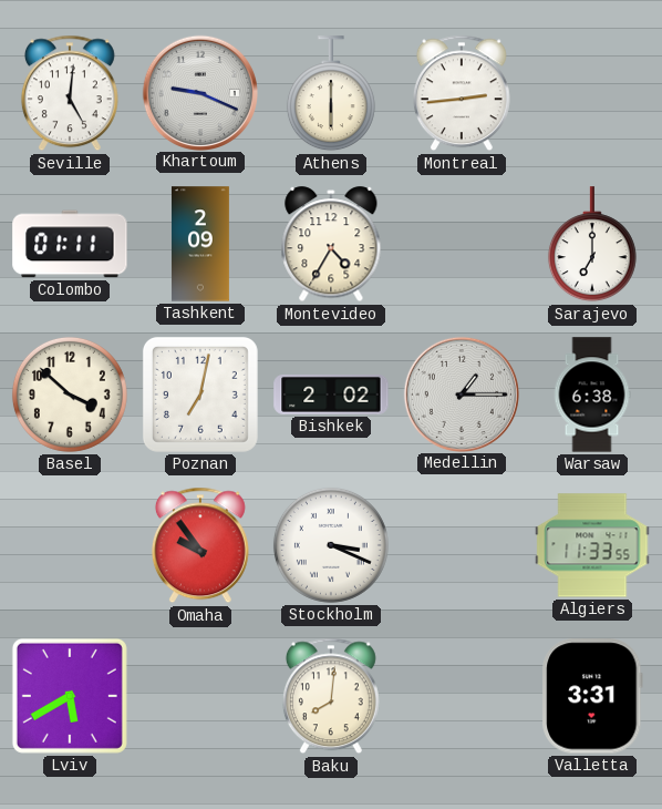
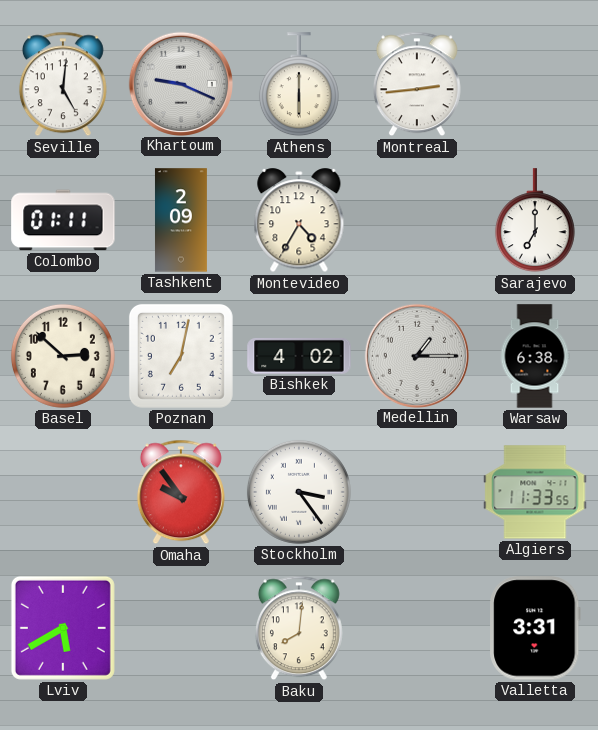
Basel: 3:52 -> 2:52
Bishkek: 2:02 -> 4:02
Stockholm: 3:19 -> 3:24
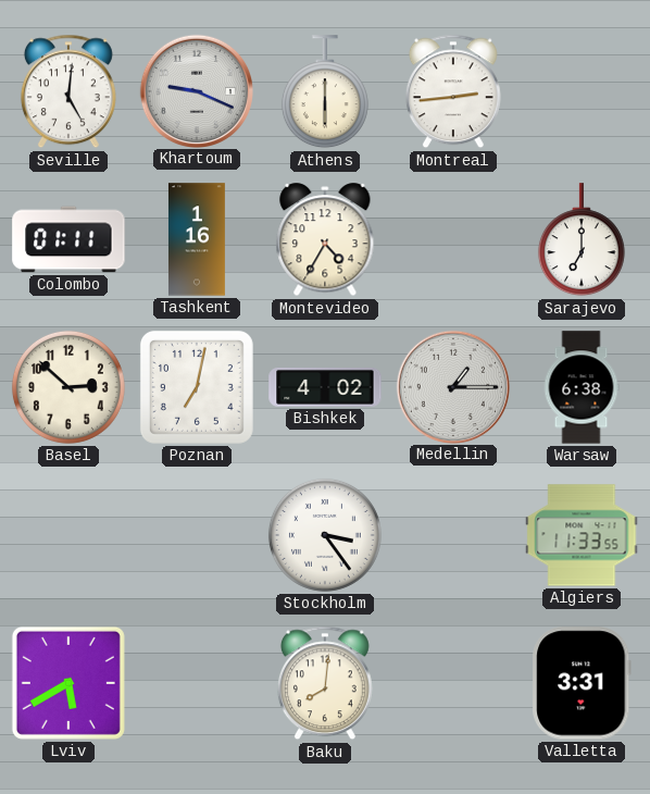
Tashkent: 2:09 -> 1:16
Omaha: 9:54 -> none
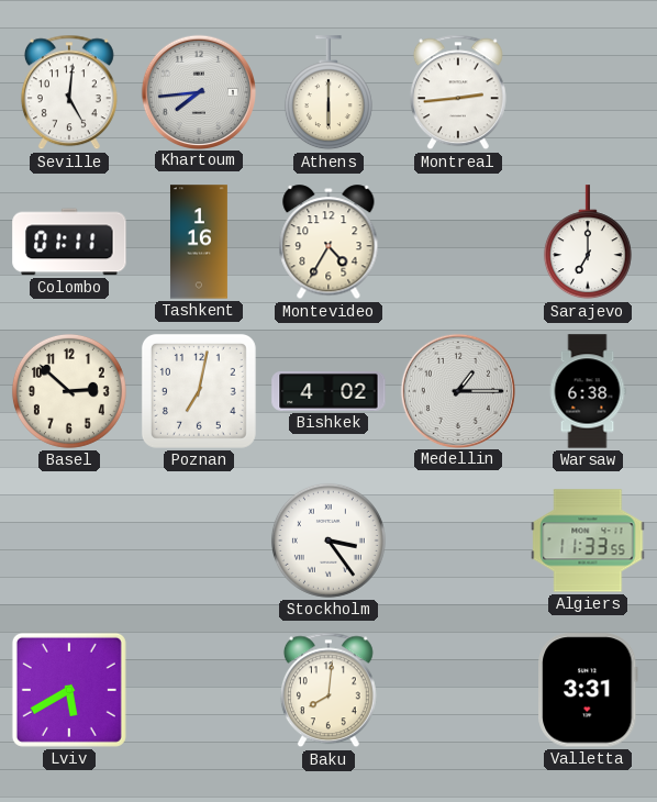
Khartoum: 9:19 -> 7:44
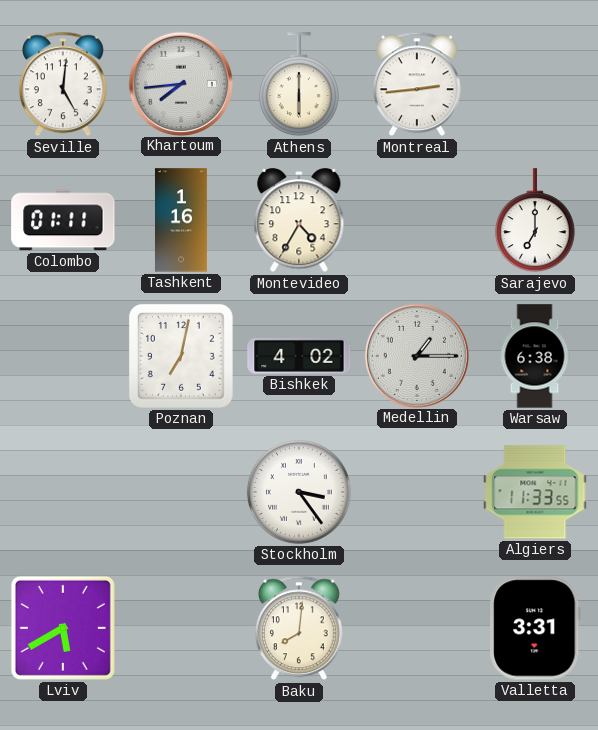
Basel: 2:52 -> none
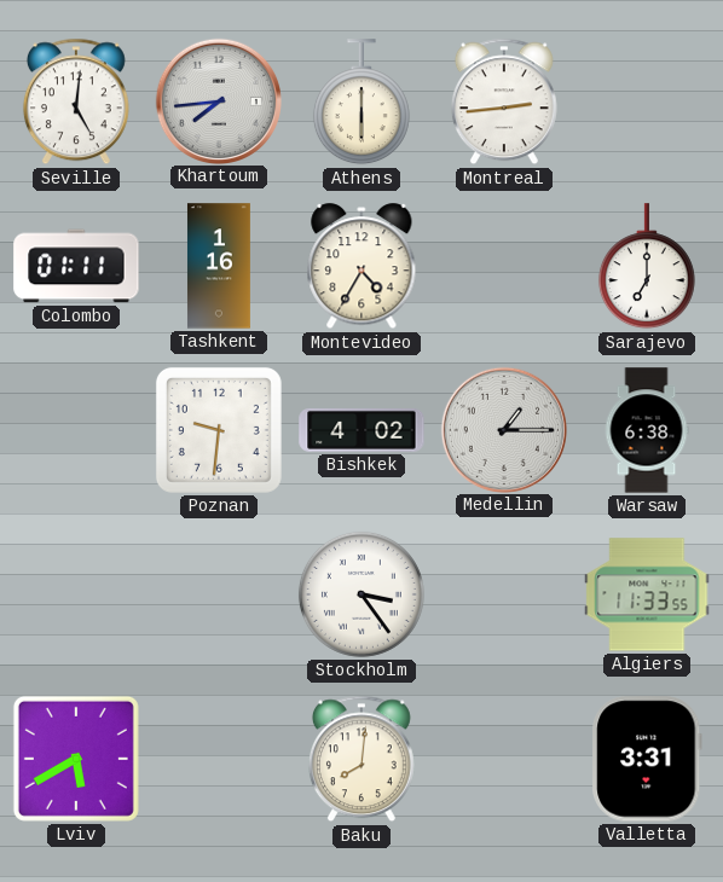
Poznan: 7:02 -> 9:31
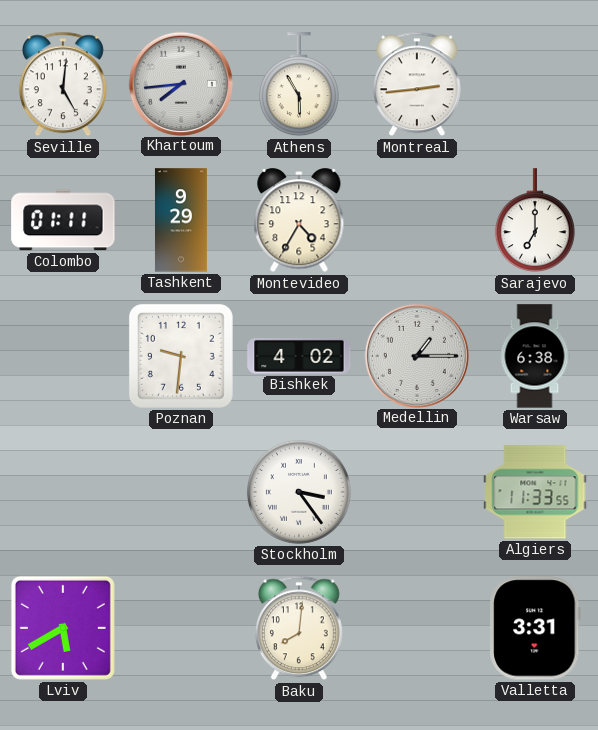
Athens: 6:00 -> 5:55
Tashkent: 1:16 -> 9:29
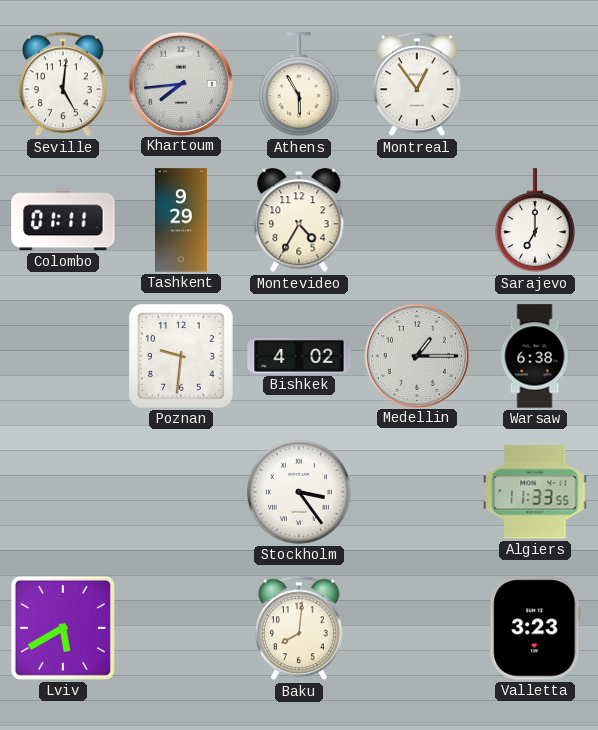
Montreal: 2:44 -> 12:54
Valletta: 3:31 -> 3:23
